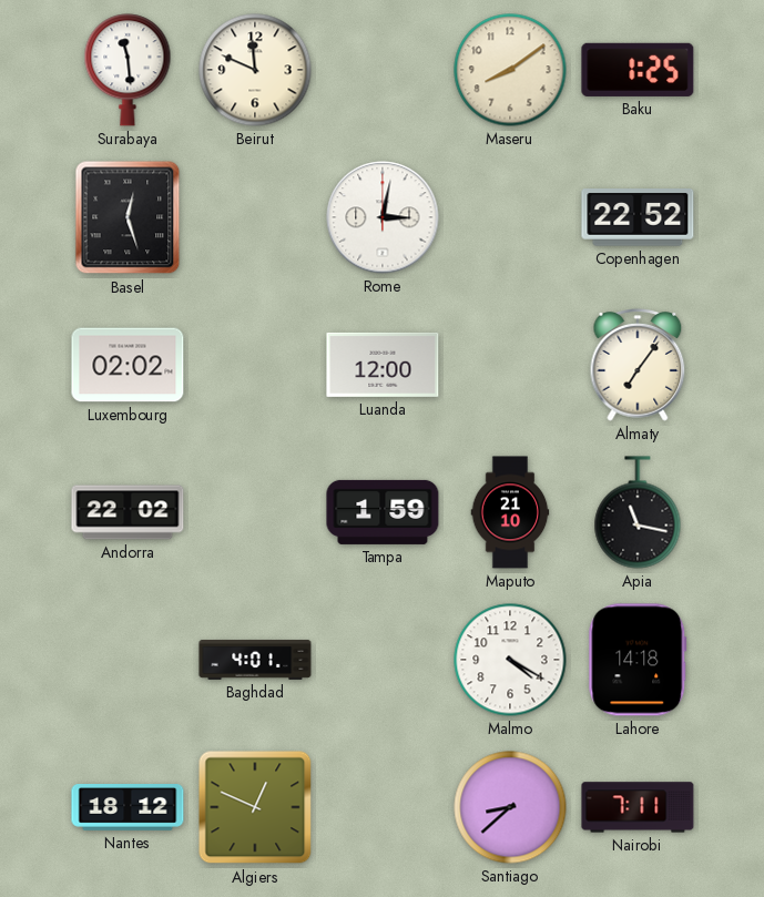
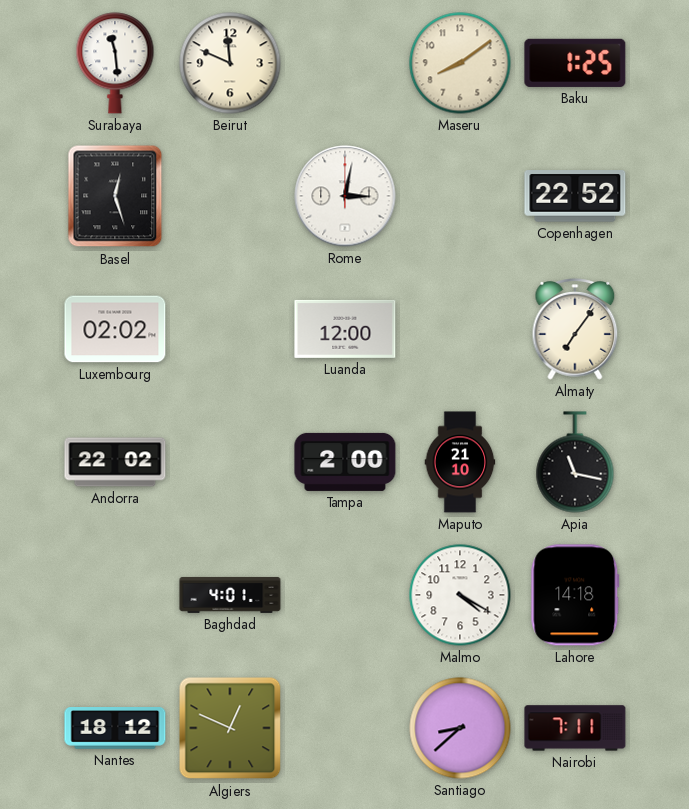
Tampa: 1:59 -> 2:00
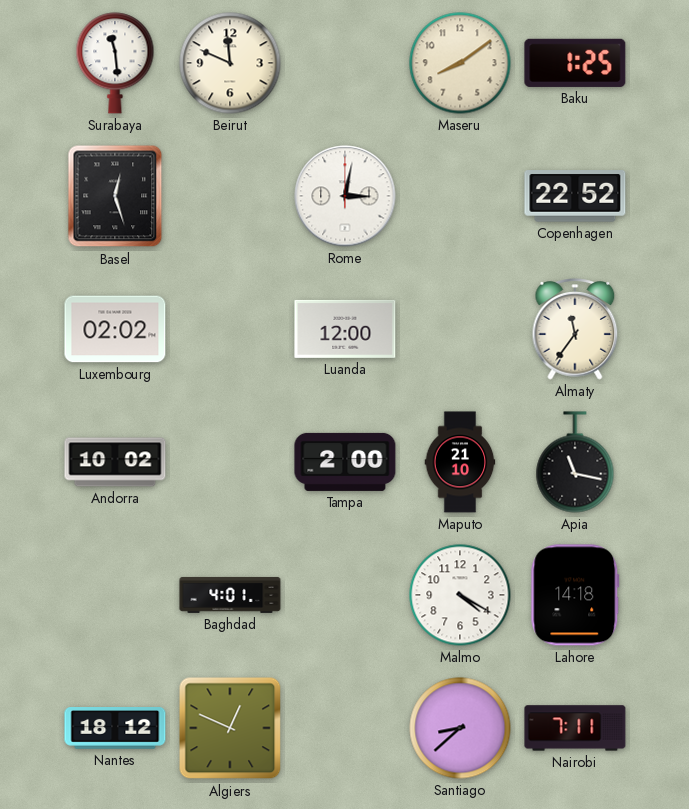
Almaty: 7:06 -> 11:36
Andorra: 22:02 -> 10:02
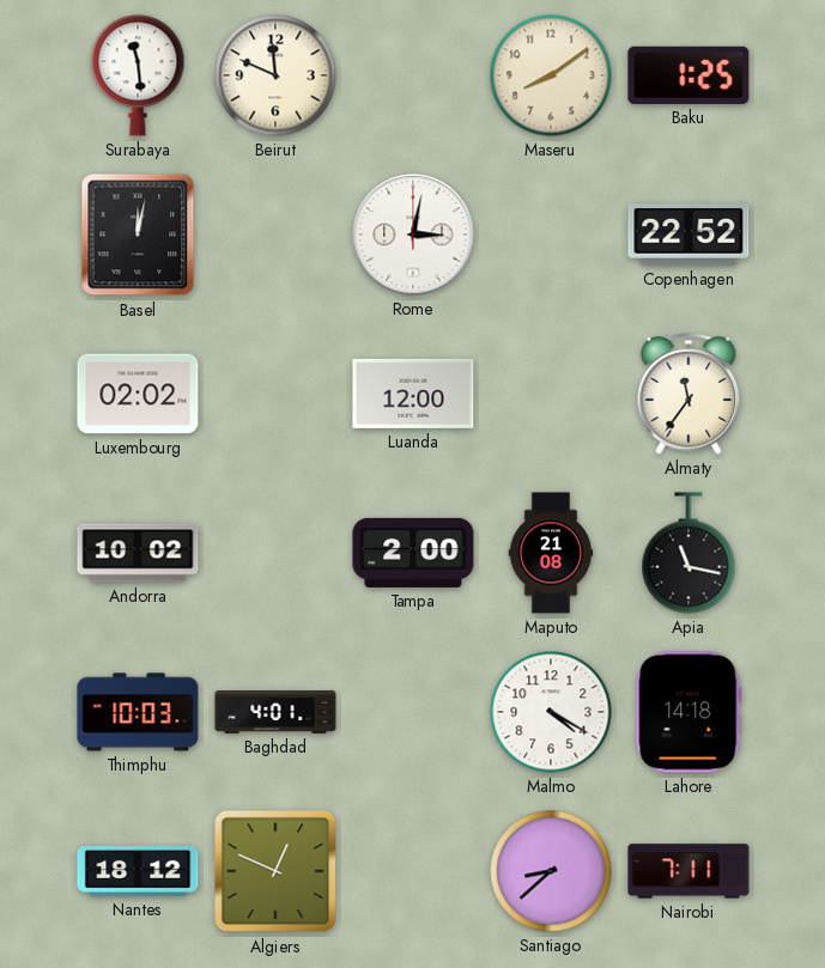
Basel: 12:27 -> 12:02
Maputo: 21:10 -> 21:08
Thimphu: none -> 10:03
